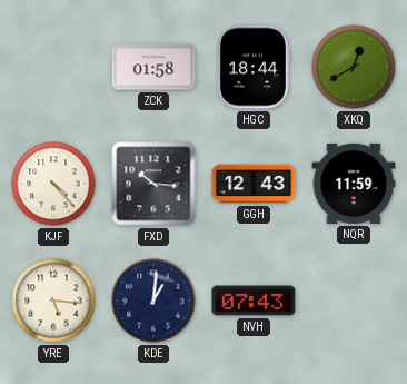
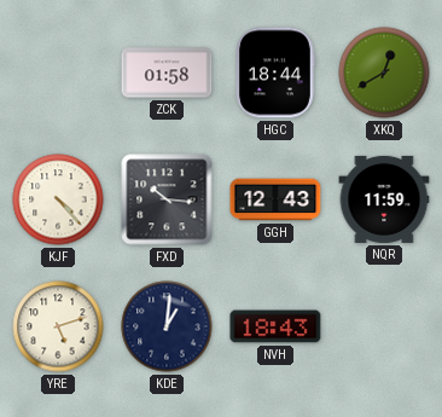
YRE: 5:16 -> 5:12
NVH: 07:43 -> 18:43
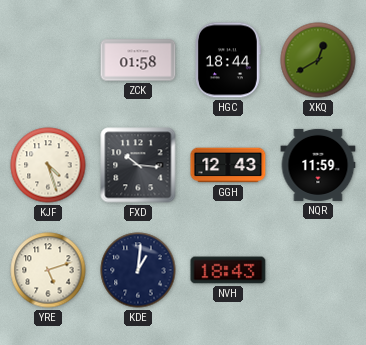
KJF: 4:23 -> 4:27
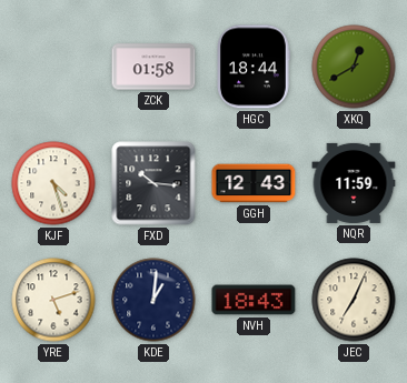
JEC: none -> 7:04
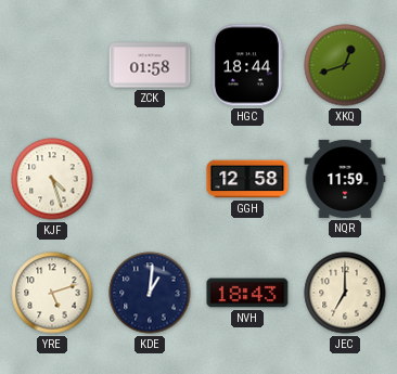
XKQ: 12:40 -> 12:42
FXD: 10:16 -> none
GGH: 12:43 -> 12:58
JEC: 7:04 -> 7:00
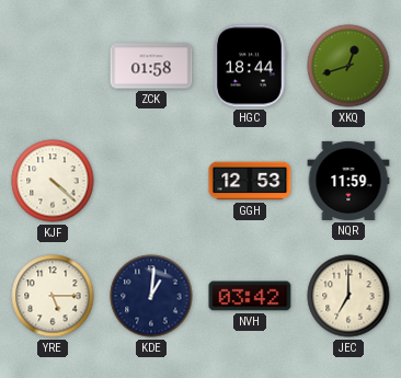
KJF: 4:27 -> 4:22
GGH: 12:58 -> 12:53
YRE: 5:12 -> 5:15
NVH: 18:43 -> 03:42
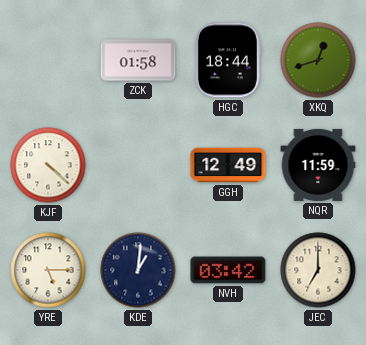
GGH: 12:53 -> 12:49
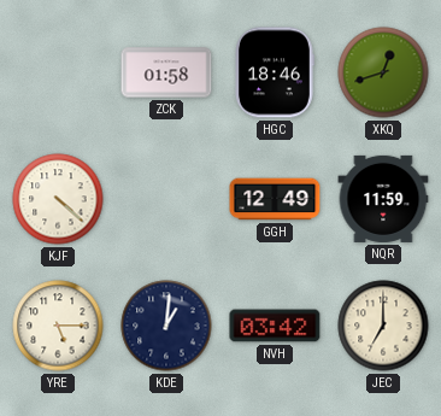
HGC: 18:44 -> 18:46
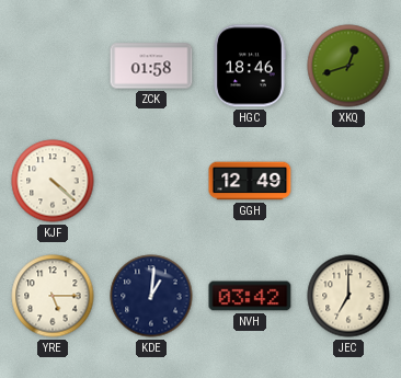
NQR: 11:59 -> none
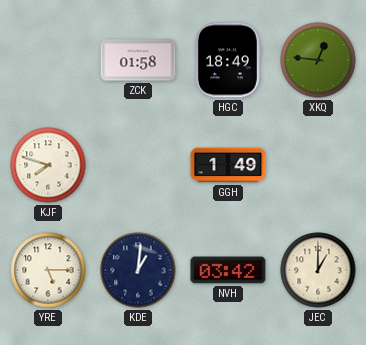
HGC: 18:46 -> 18:49
XKQ: 12:42 -> 12:46
KJF: 4:22 -> 7:48
GGH: 12:49 -> 1:49
JEC: 7:00 -> 1:00
